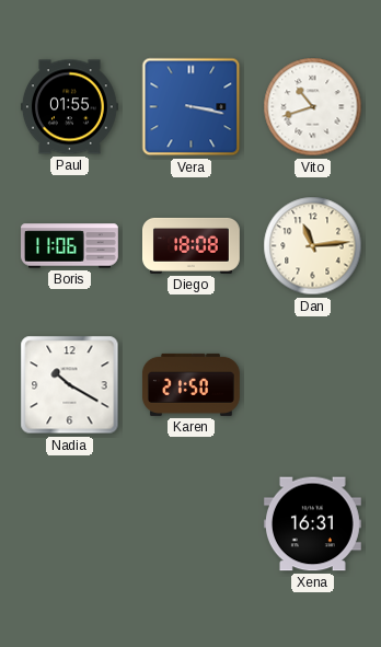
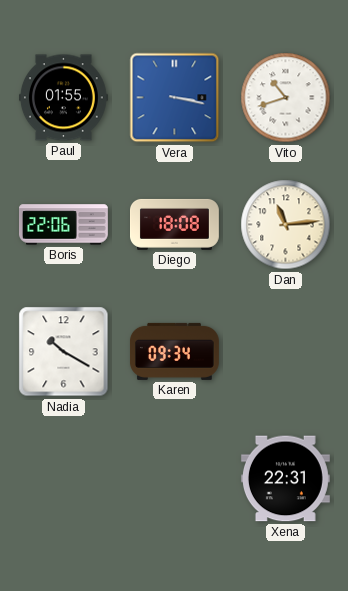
Boris: 11:06 -> 22:06
Karen: 21:50 -> 09:34
Xena: 16:31 -> 22:31
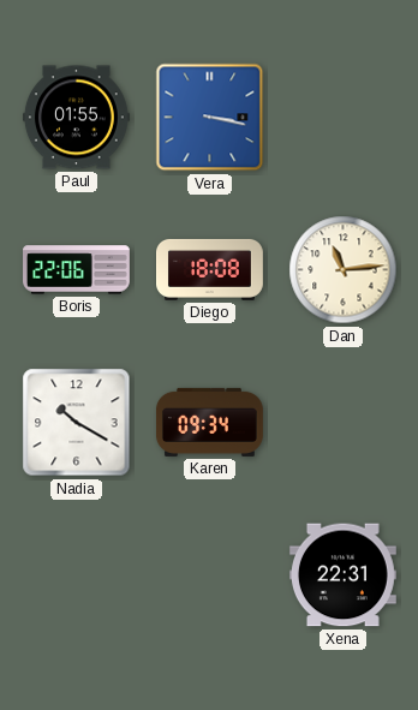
Vito: 10:42 -> none
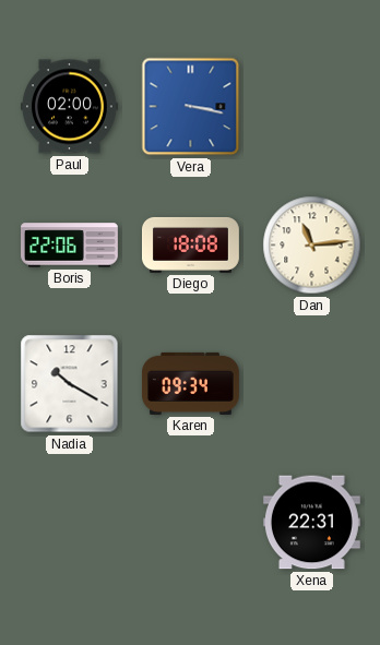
Paul: 01:55 -> 02:00
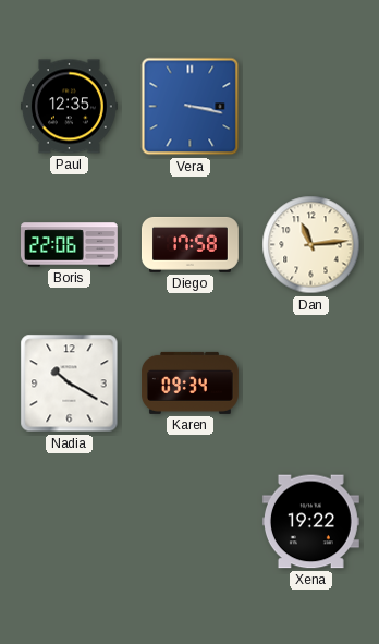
Paul: 02:00 -> 12:35
Diego: 18:08 -> 17:58
Xena: 22:31 -> 19:22
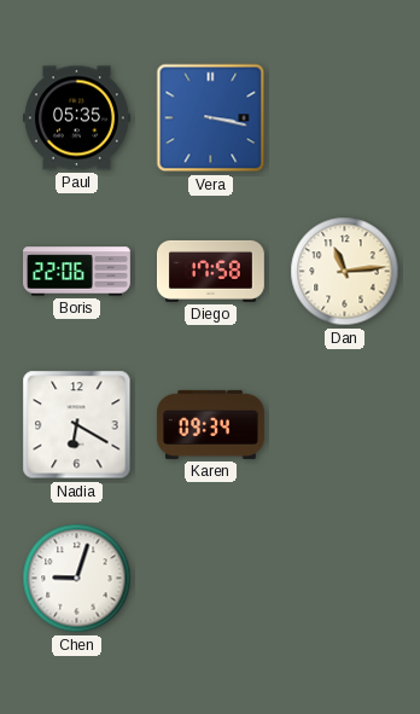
Paul: 12:35 -> 05:35
Nadia: 10:20 -> 6:20
Chen: none -> 9:03
Xena: 19:22 -> none
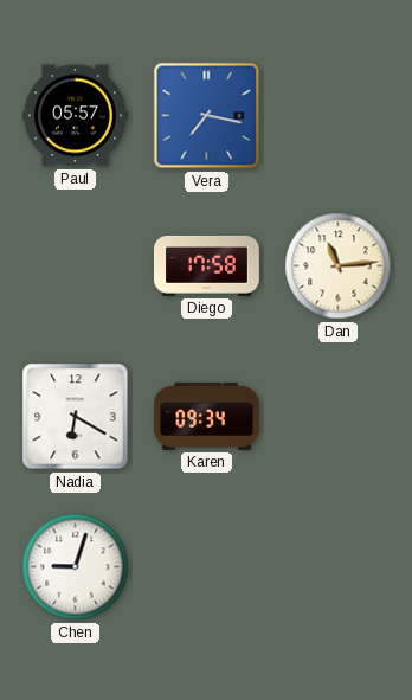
Paul: 05:35 -> 05:57
Vera: 3:17 -> 7:17
Boris: 22:06 -> none
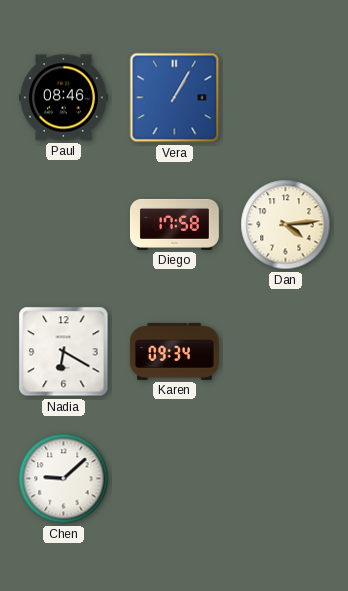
Paul: 05:57 -> 08:46
Vera: 7:17 -> 1:05
Dan: 11:14 -> 4:14
Chen: 9:03 -> 9:08
